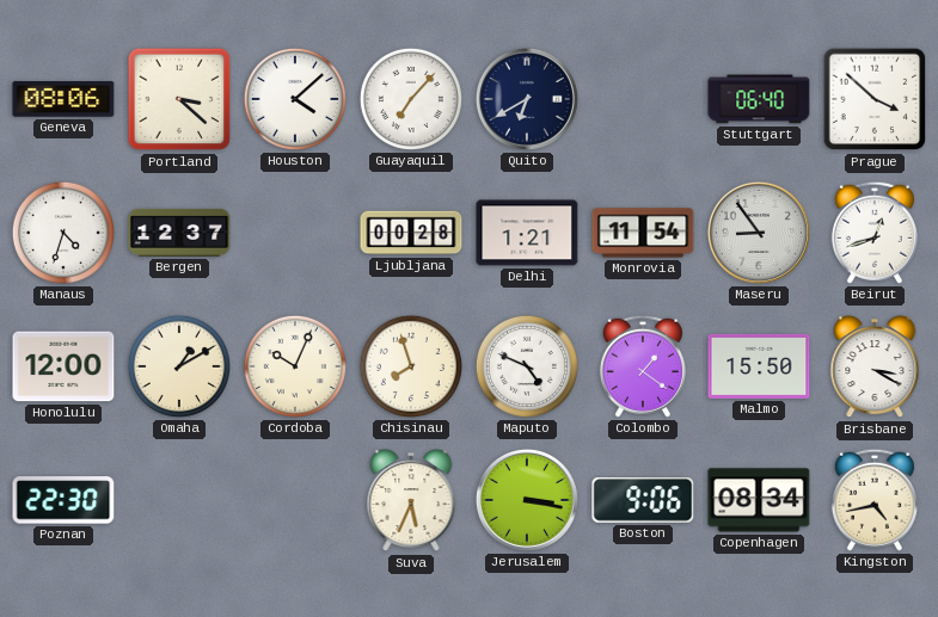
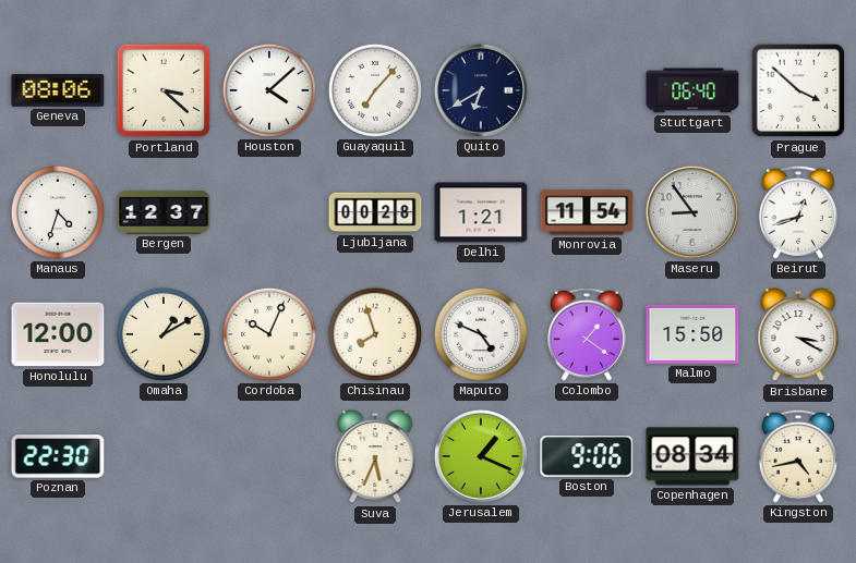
Jerusalem: 3:17 -> 1:19
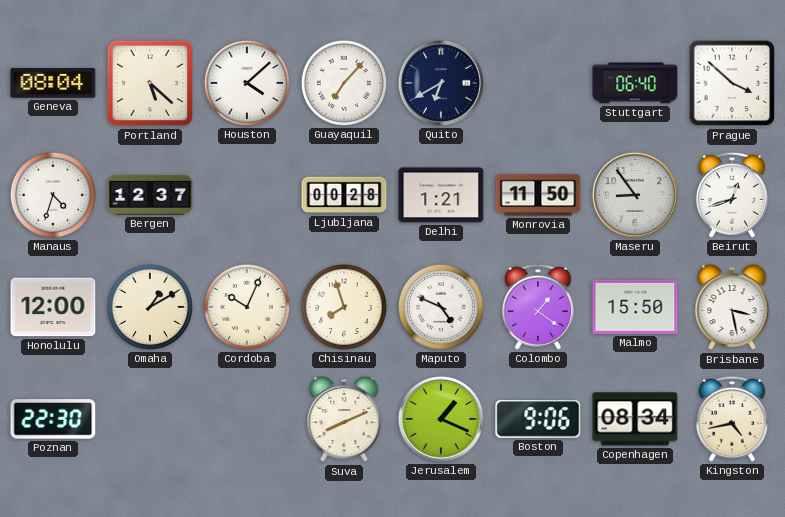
Geneva: 08:06 -> 08:04
Portland: 3:22 -> 5:22
Monrovia: 11:54 -> 11:50
Brisbane: 3:20 -> 3:28
Suva: 5:34 -> 8:11
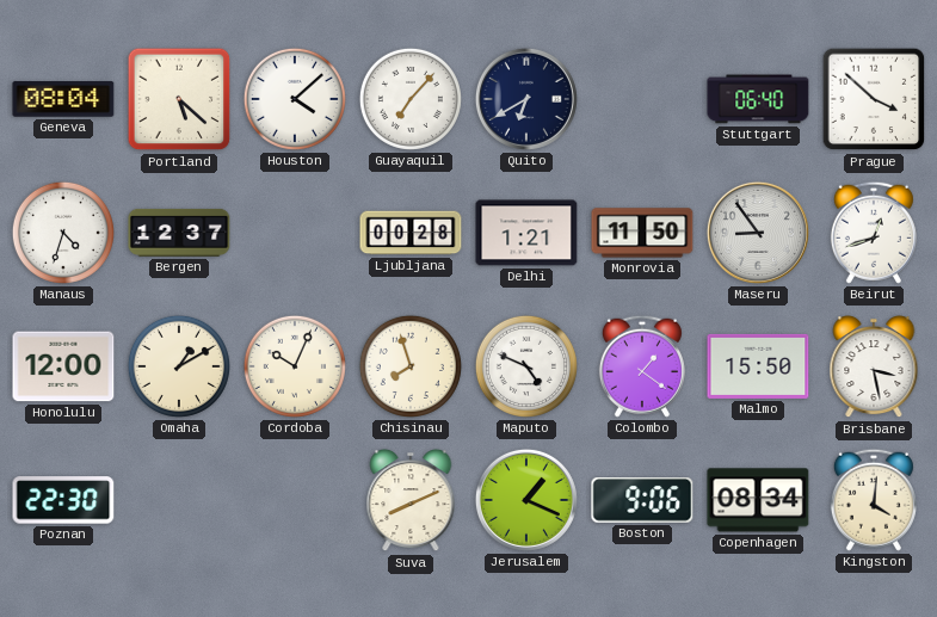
Kingston: 4:43 -> 4:01
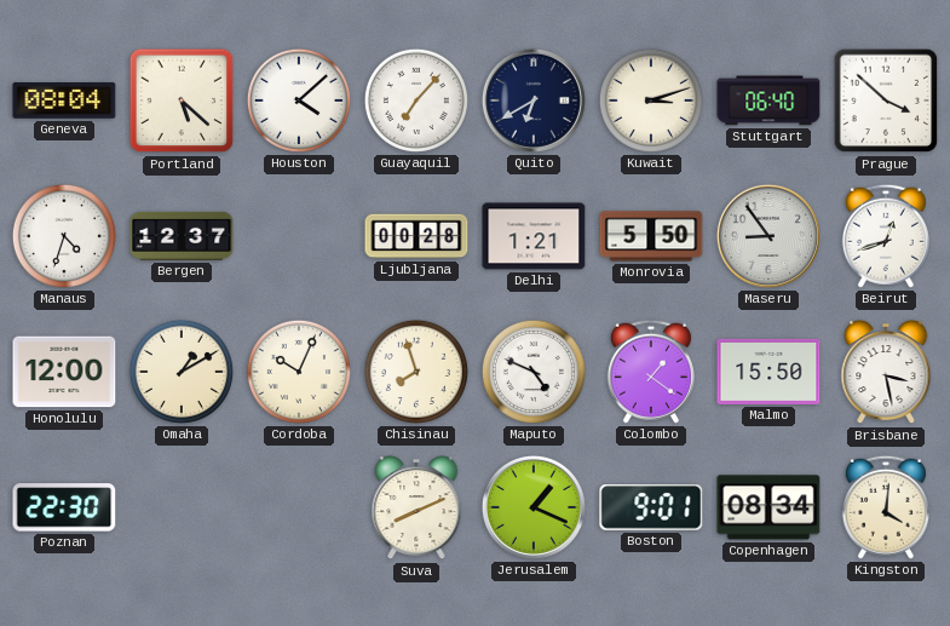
Kuwait: none -> 3:12
Monrovia: 11:50 -> 5:50
Boston: 9:06 -> 9:01
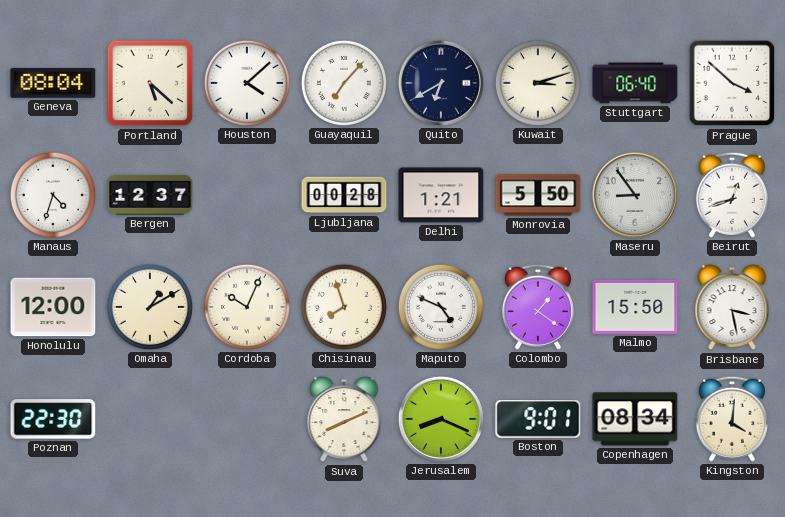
Jerusalem: 1:19 -> 8:19
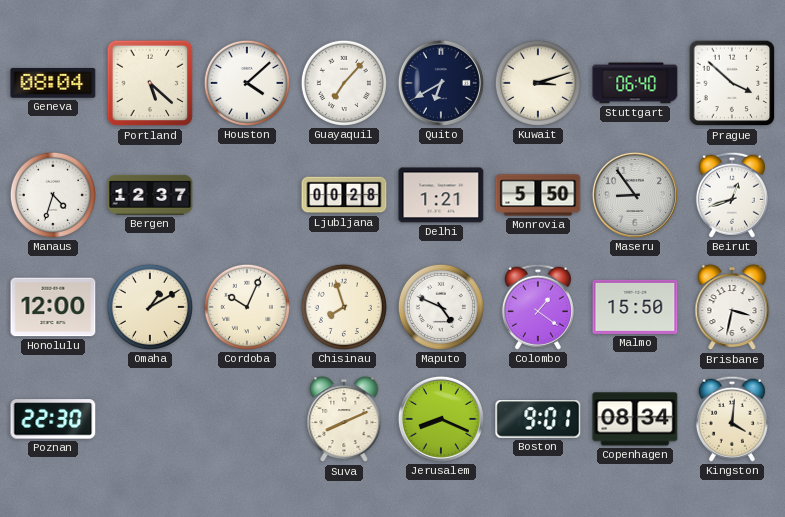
Brisbane: 3:28 -> 3:32
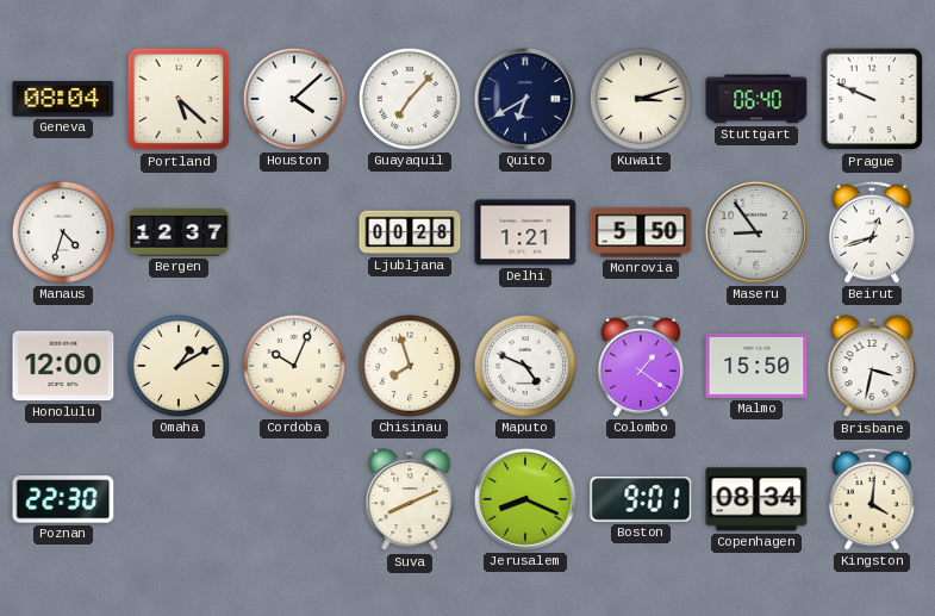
Prague: 3:52 -> 9:49
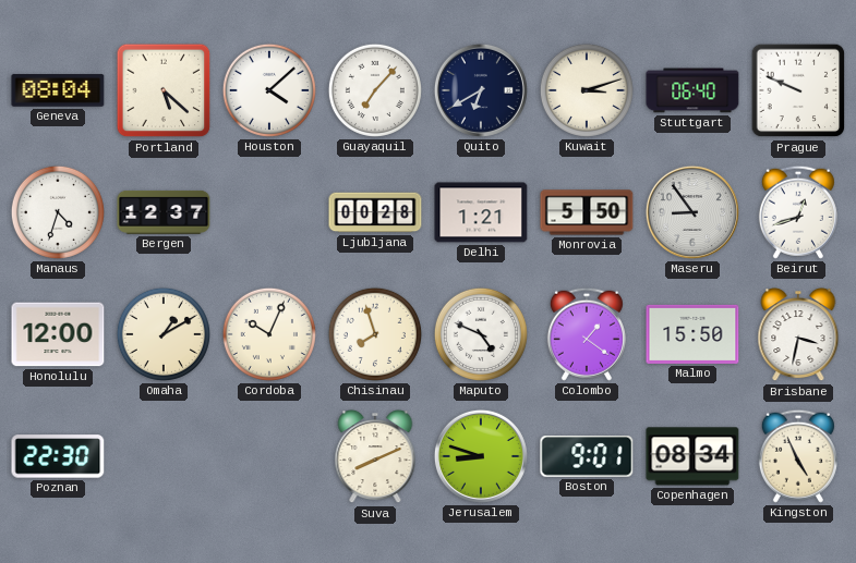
Jerusalem: 8:19 -> 8:48
Kingston: 4:01 -> 4:56
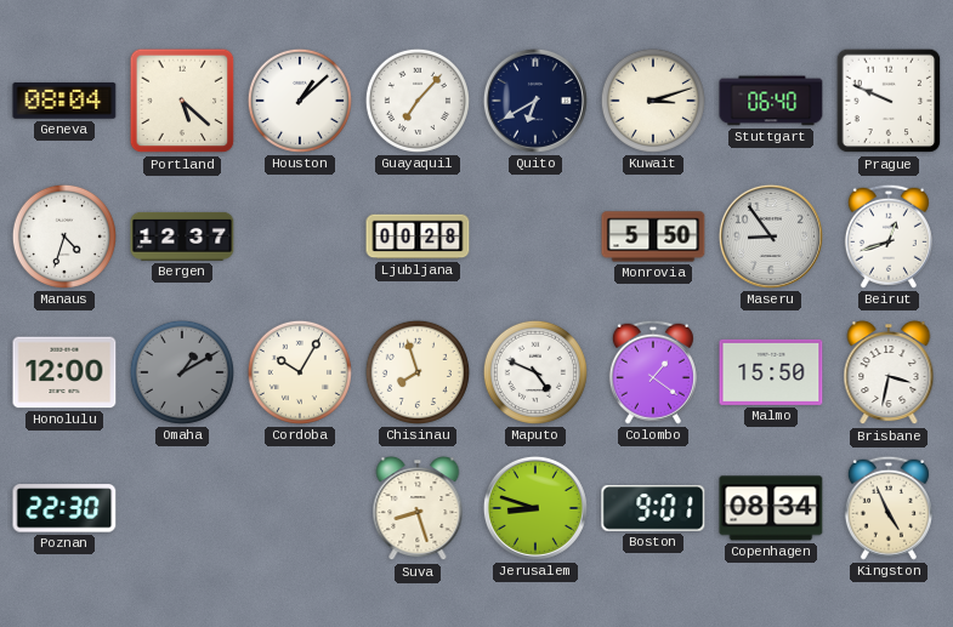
Houston: 4:08 -> 1:08
Delhi: 1:21 -> none
Omaha dial: cream -> grey
Cordoba: 10:04 -> 10:05
Suva: 8:11 -> 8:27
